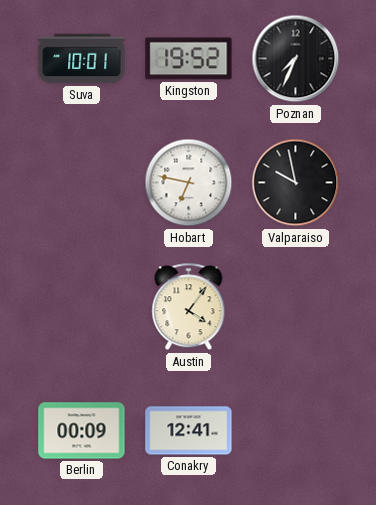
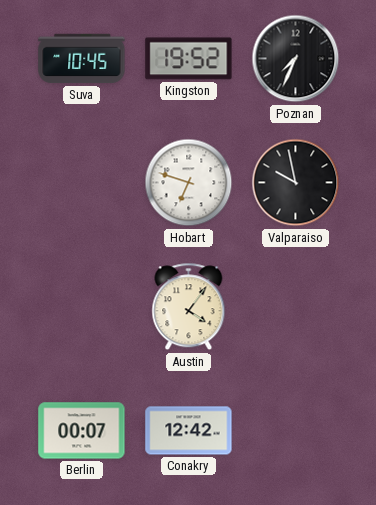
Suva: 10:01 -> 10:45
Hobart: 6:47 -> 6:48
Berlin: 00:09 -> 00:07
Conakry: 12:41 -> 12:42
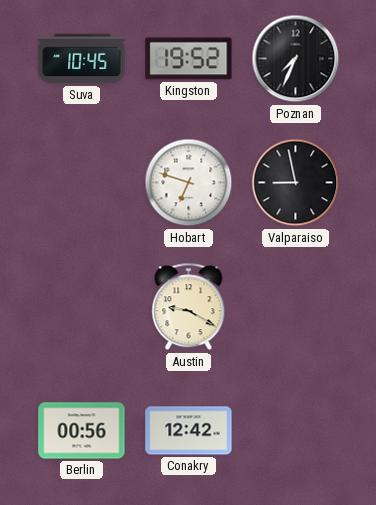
Valparaiso: 9:58 -> 8:58
Austin: 4:06 -> 9:20
Berlin: 00:07 -> 00:56
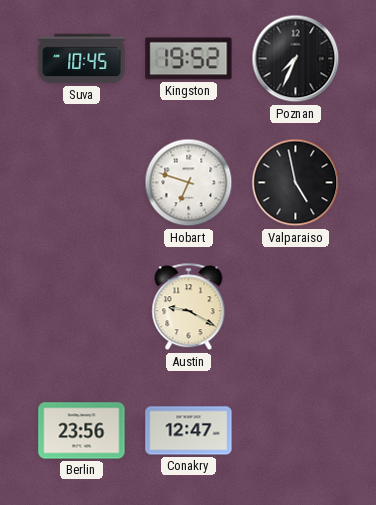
Valparaiso: 8:58 -> 4:58
Berlin: 00:56 -> 23:56
Conakry: 12:42 -> 12:47
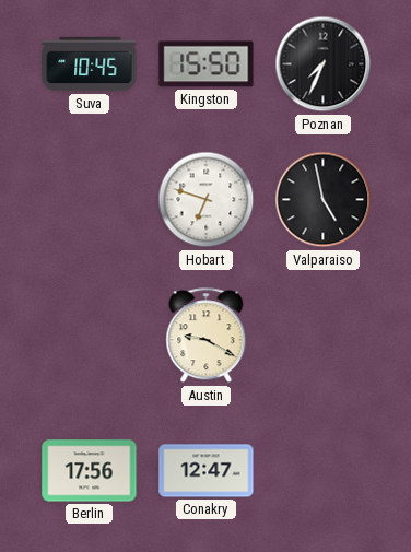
Kingston: 19:52 -> 15:50
Berlin: 23:56 -> 17:56
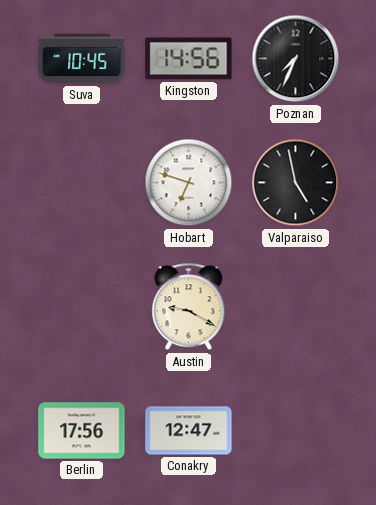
Kingston: 15:50 -> 14:56
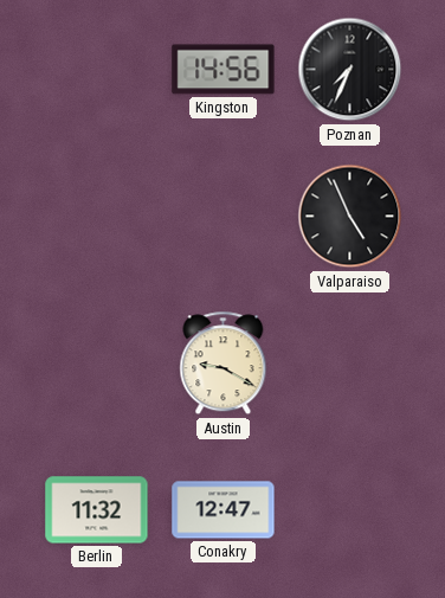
Suva: 10:45 -> none
Hobart: 6:48 -> none
Valparaiso: 4:58 -> 4:56
Berlin: 17:56 -> 11:32
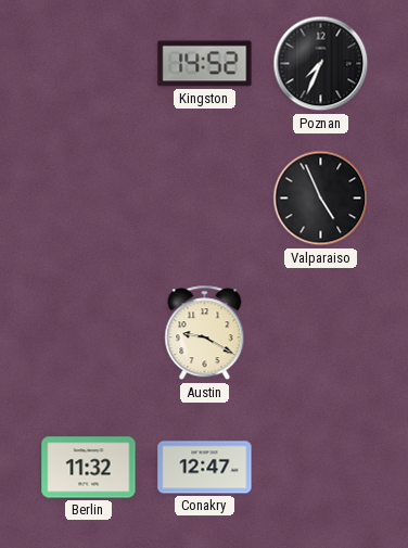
Kingston: 14:56 -> 14:52
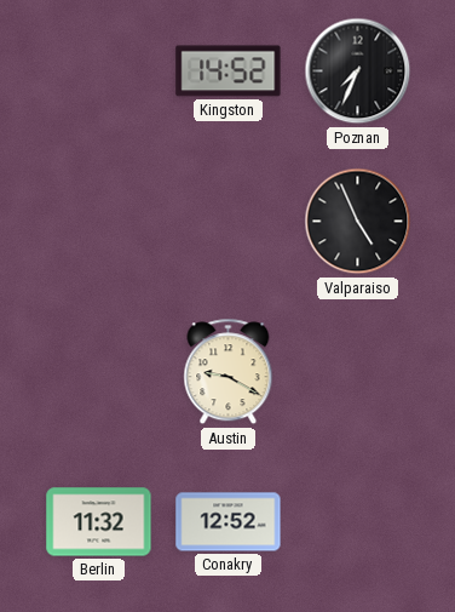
Conakry: 12:47 -> 12:52
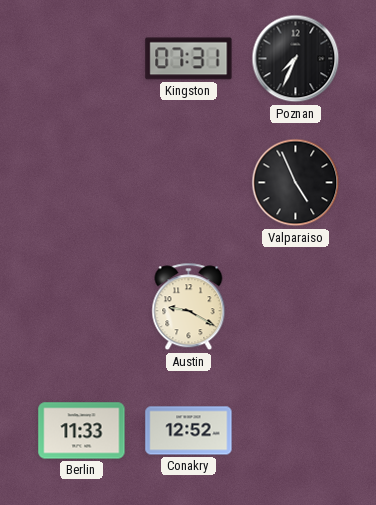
Kingston: 14:52 -> 07:31
Berlin: 11:32 -> 11:33
